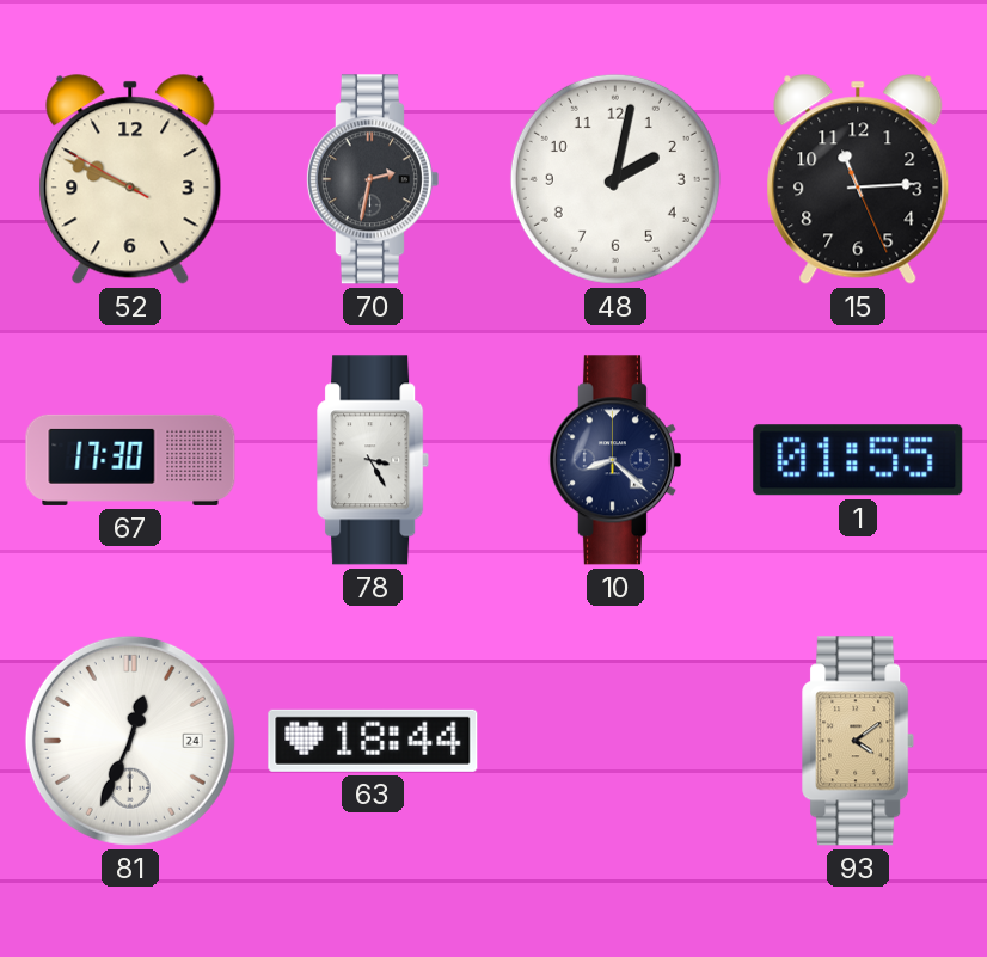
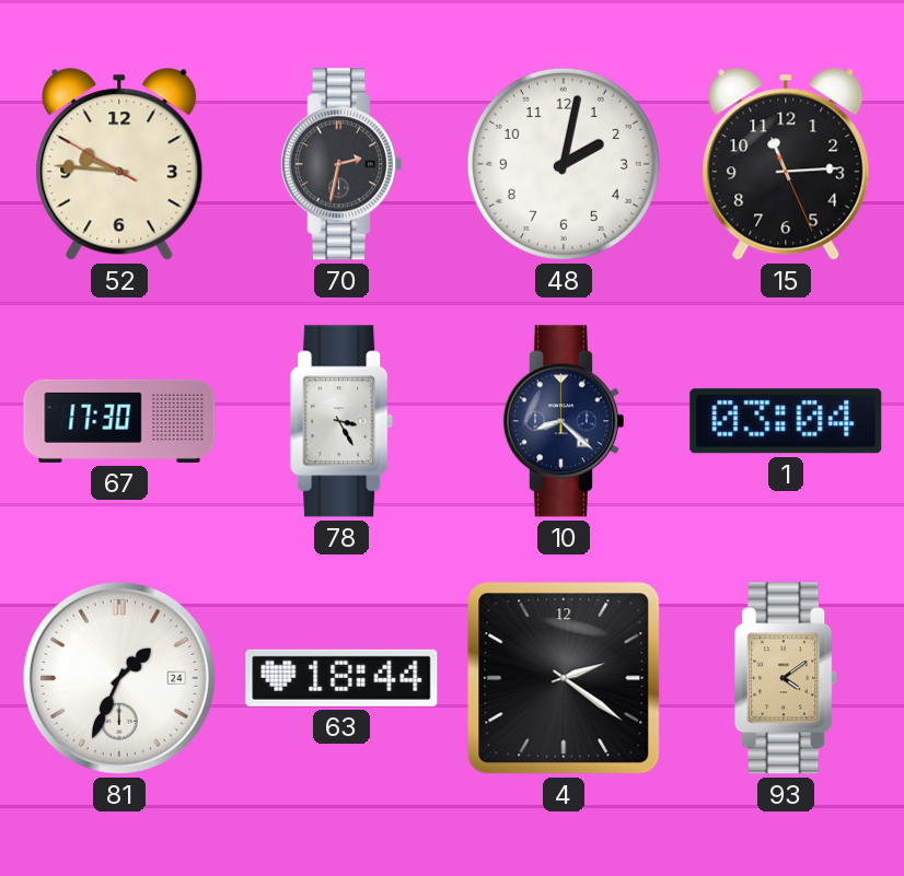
52: 9:48 -> 9:45
1: 01:55 -> 03:04
81: 12:34 -> 1:34
4: none -> 2:21
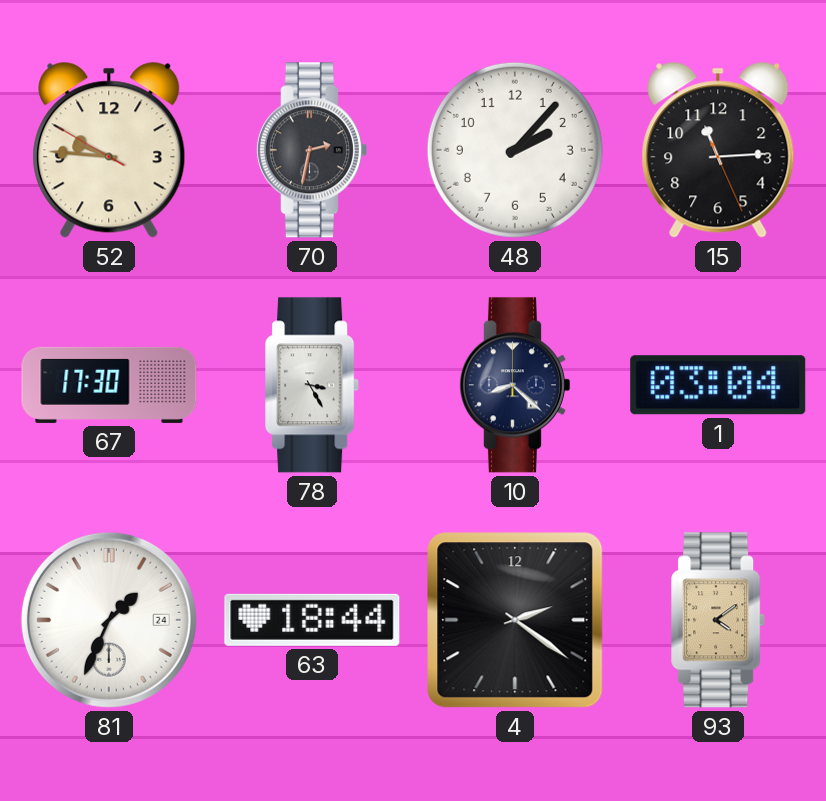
48: 2:02 -> 2:07
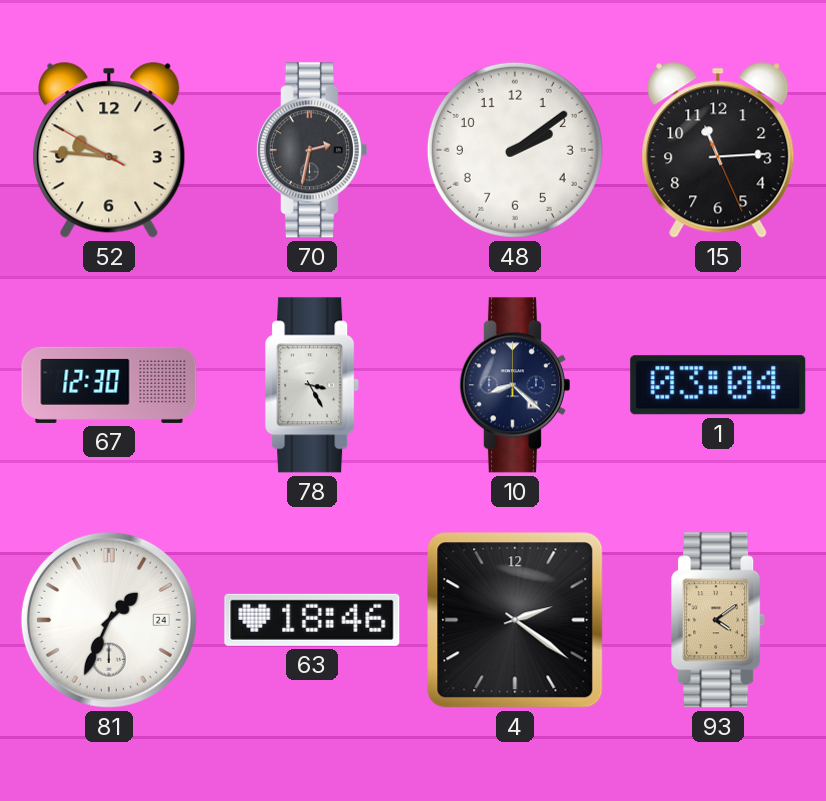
48: 2:07 -> 2:09
67: 17:30 -> 12:30
63: 18:44 -> 18:46
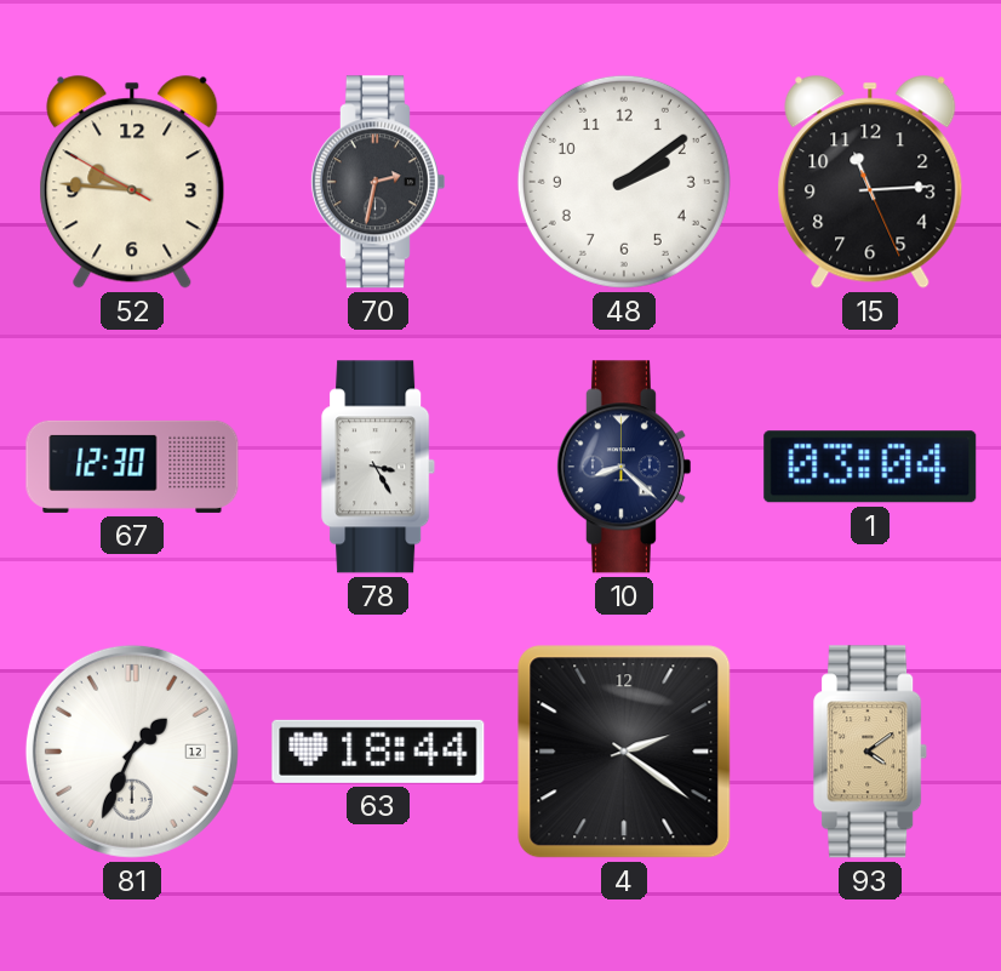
81 date: 24 -> 12
63: 18:46 -> 18:44
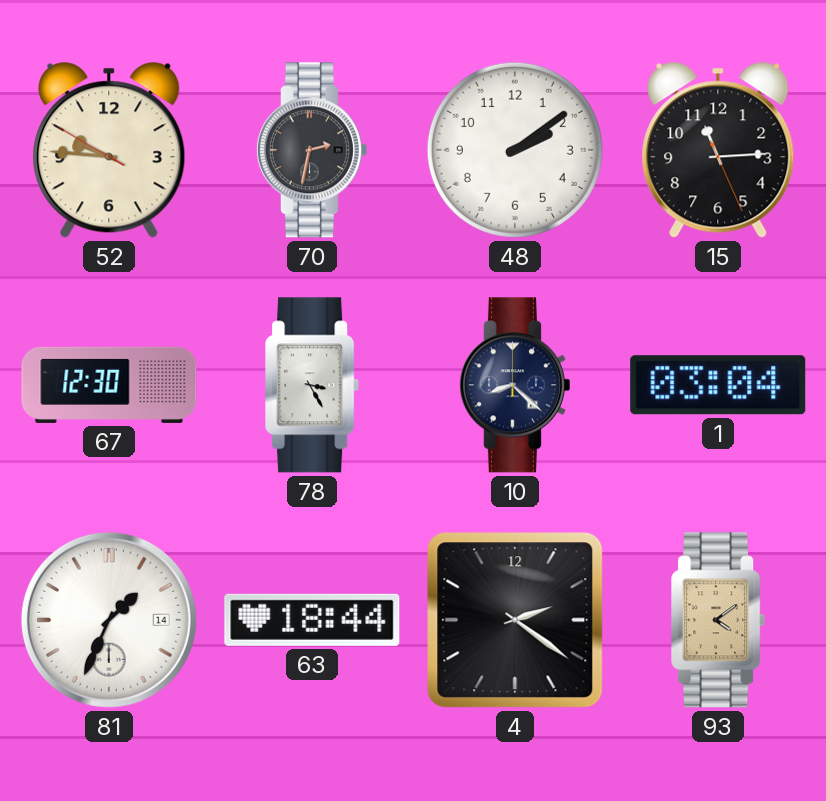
81 date: 12 -> 14
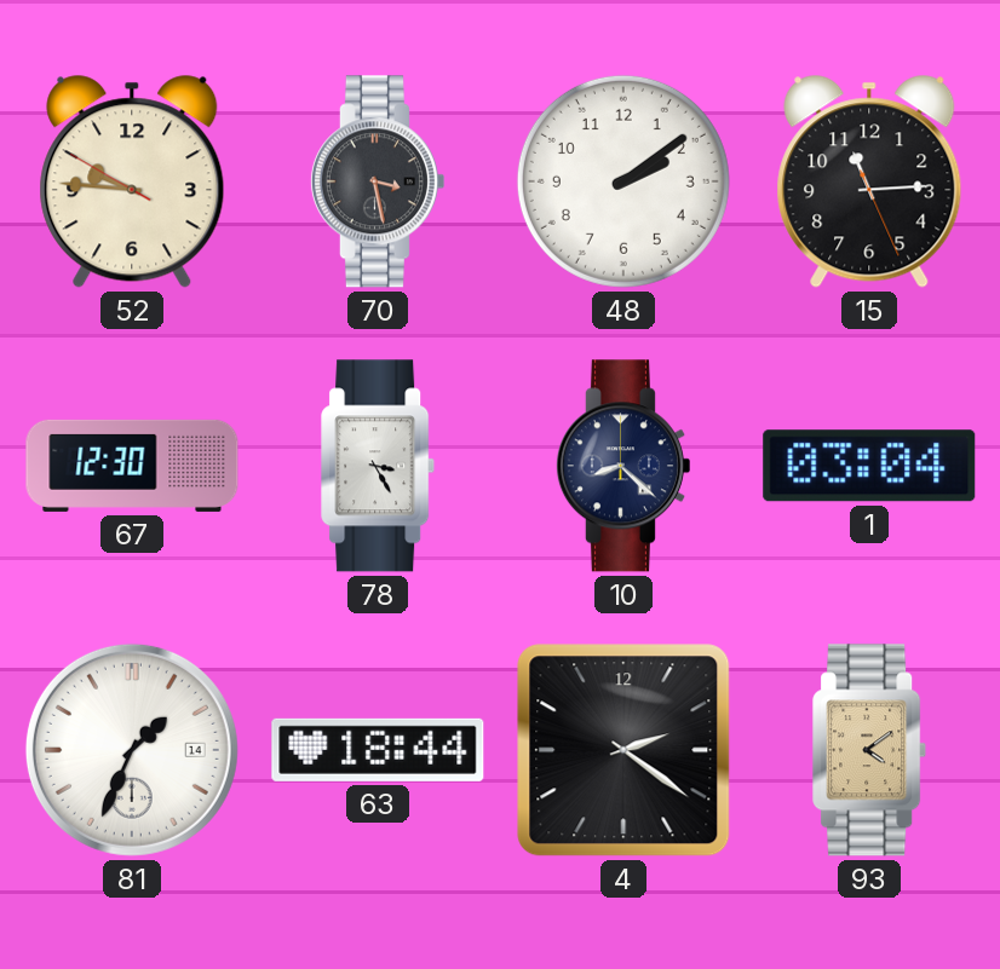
70: 2:32 -> 3:28
